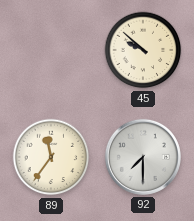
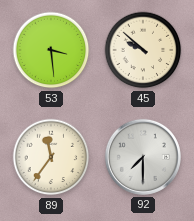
53: none -> 3:29
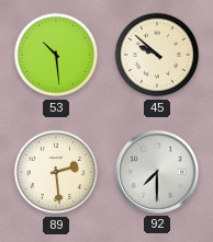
53: 3:29 -> 10:29
89: 11:36 -> 2:29
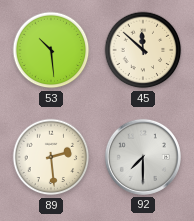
45: 9:52 -> 11:52
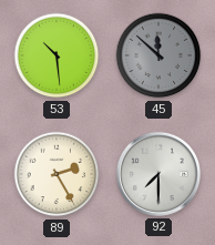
45 dial: cream -> grey
89: 2:29 -> 2:25
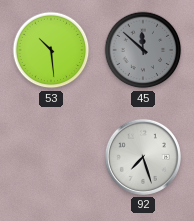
89: 2:25 -> none
92: 7:30 -> 7:27
